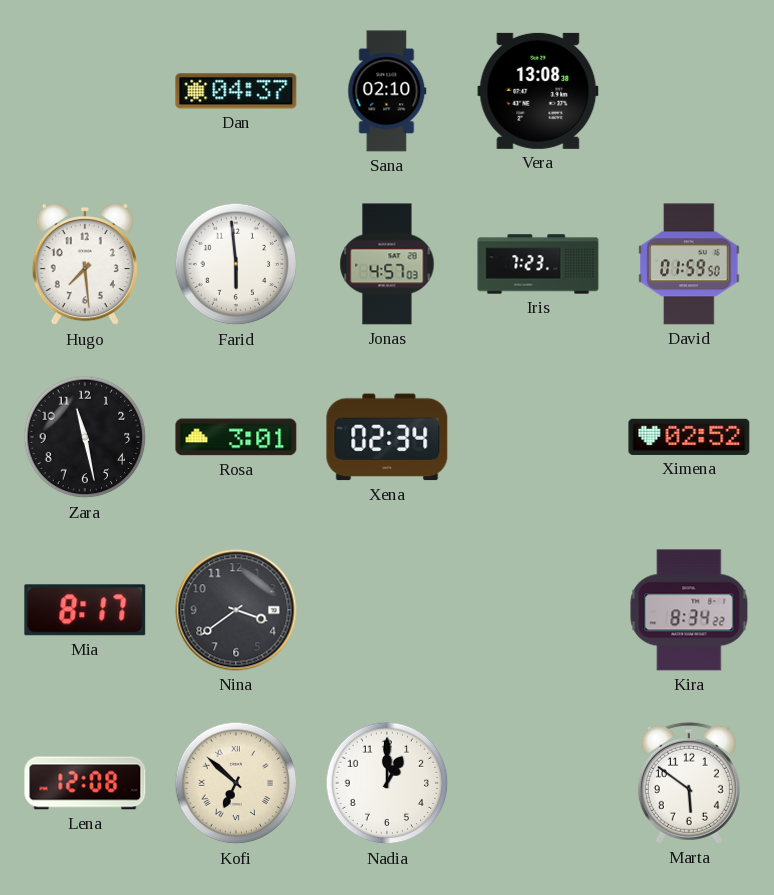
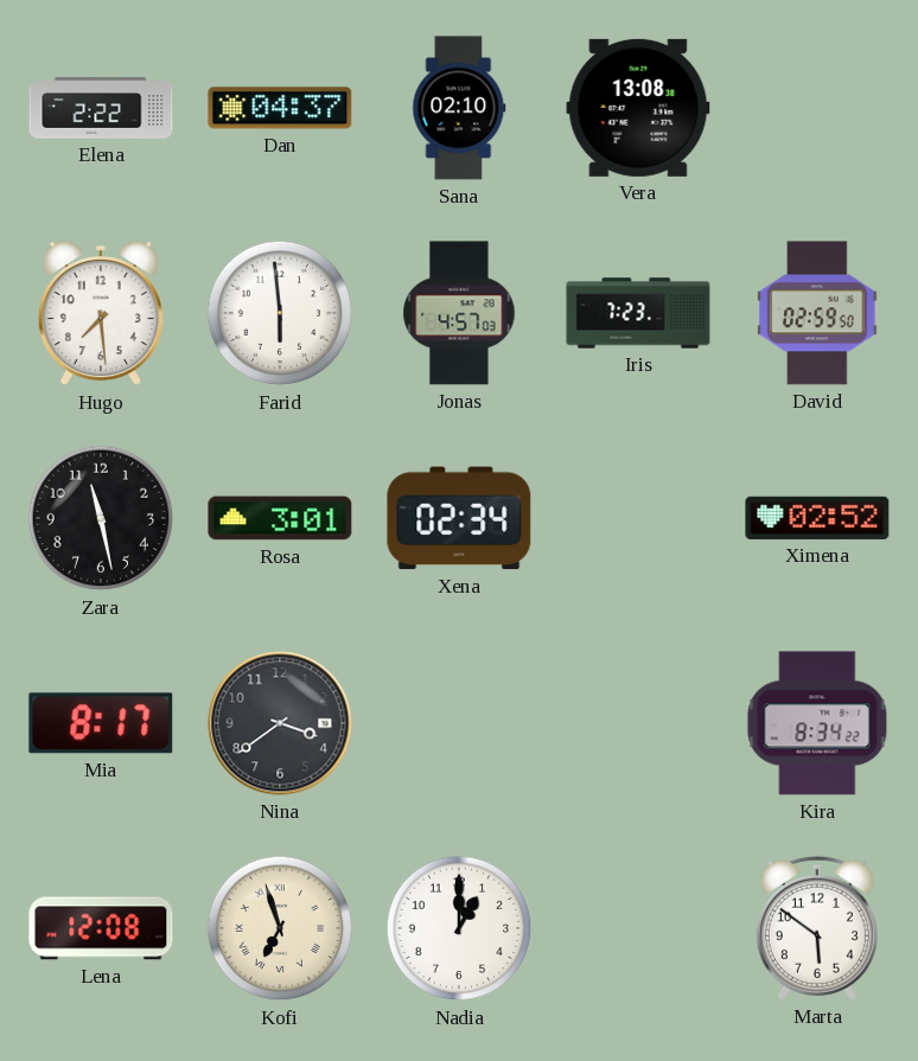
Elena: none -> 2:22
David: 01:59 -> 02:59
Kofi: 6:52 -> 6:57
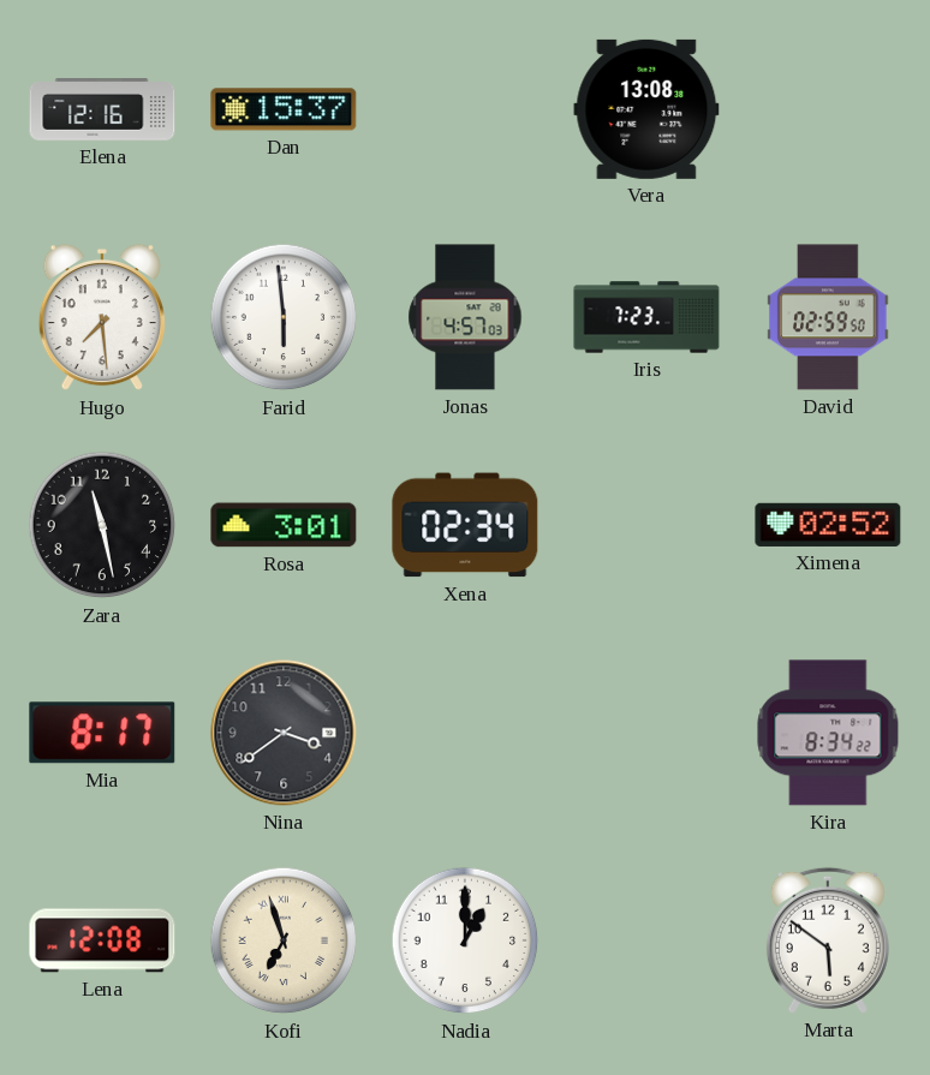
Elena: 2:22 -> 12:16
Dan: 04:37 -> 15:37
Sana: 02:10 -> none
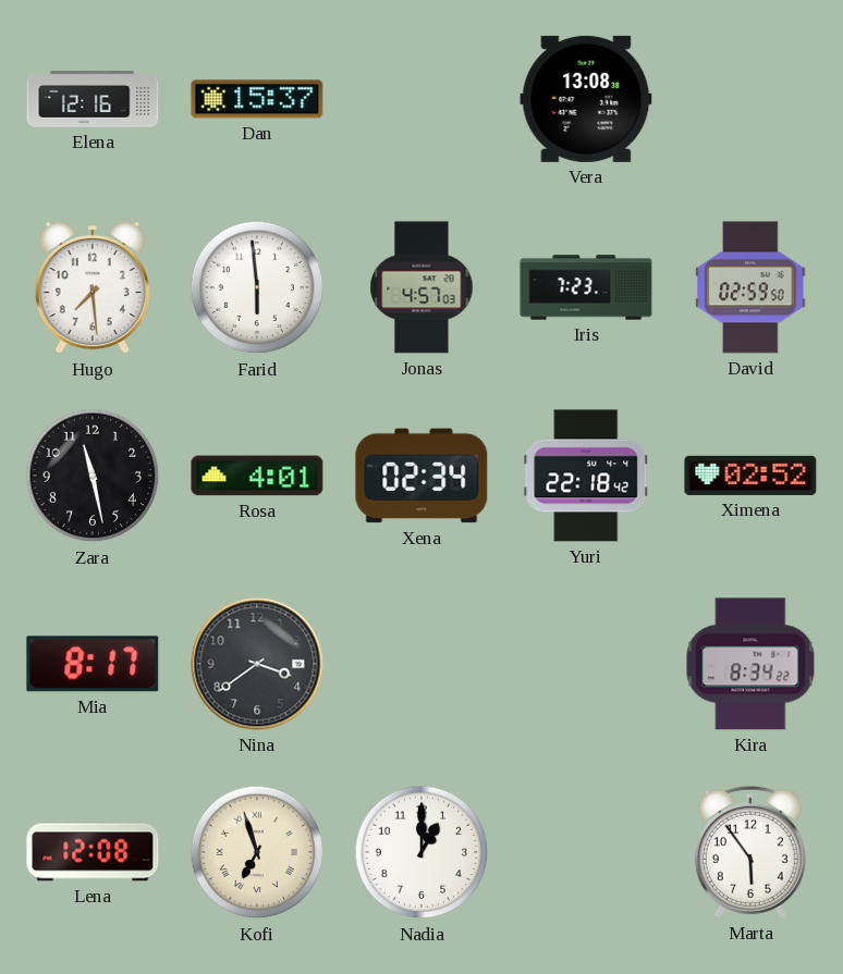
Rosa: 3:01 -> 4:01
Yuri: none -> 22:18
Marta: 5:51 -> 5:54
